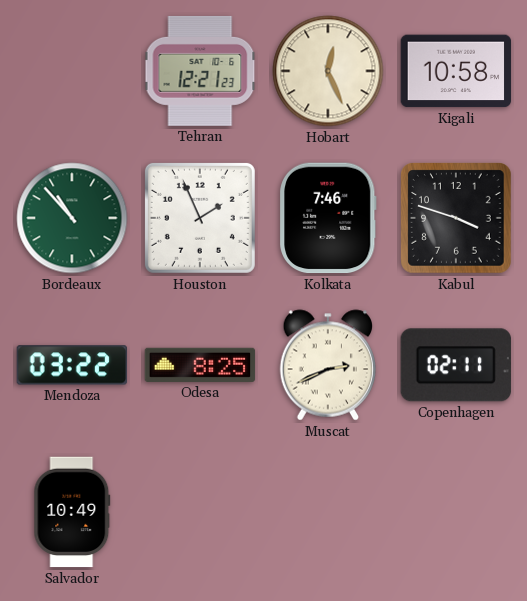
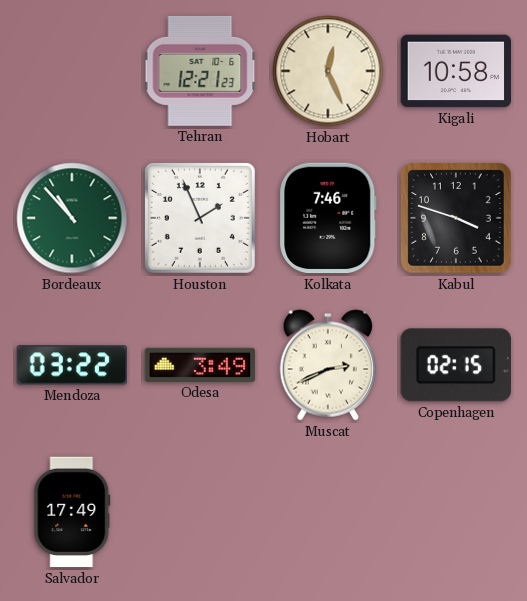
Odesa: 8:25 -> 3:49
Copenhagen: 02:11 -> 02:15
Salvador: 10:49 -> 17:49
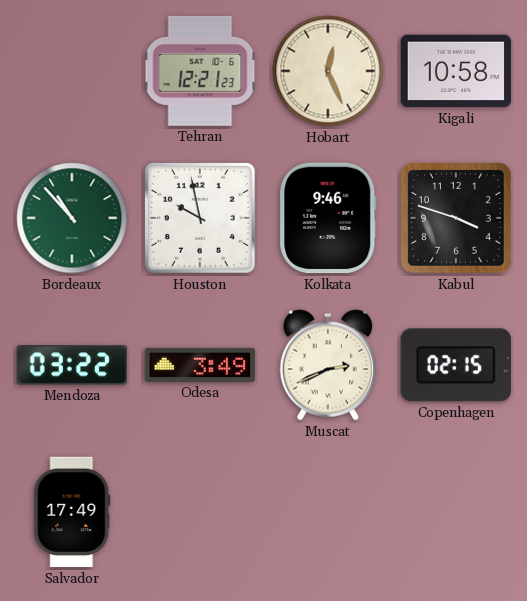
Houston: 1:56 -> 9:58
Kolkata: 7:46 -> 9:46
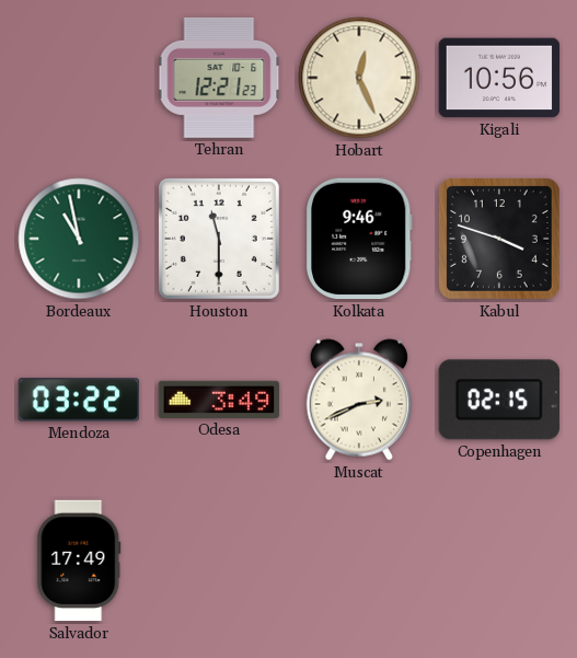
Kigali: 10:58 -> 10:56
Bordeaux: 10:53 -> 10:58
Houston: 9:58 -> 11:30
